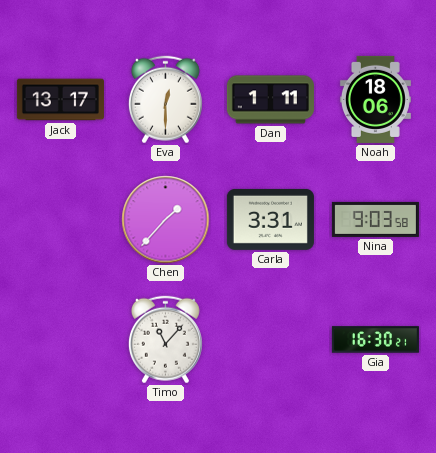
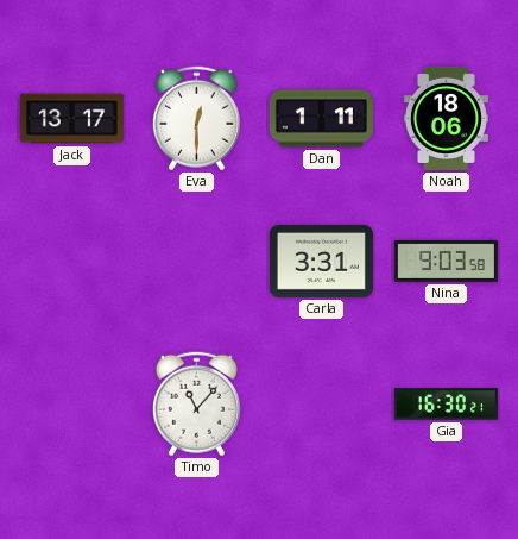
Chen: 1:37 -> none
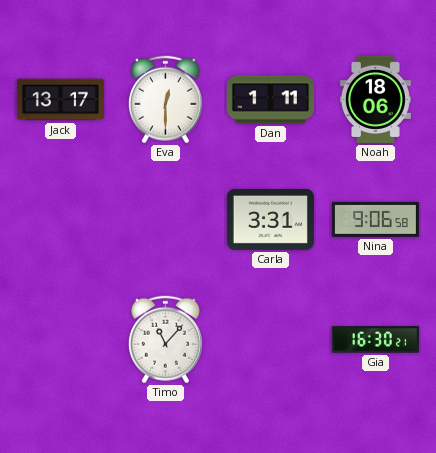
Nina: 9:03 -> 9:06
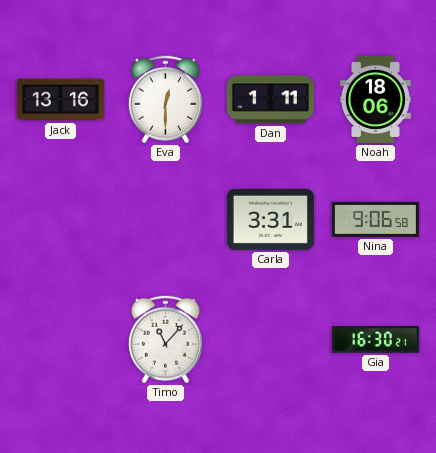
Jack: 13:17 -> 13:16
